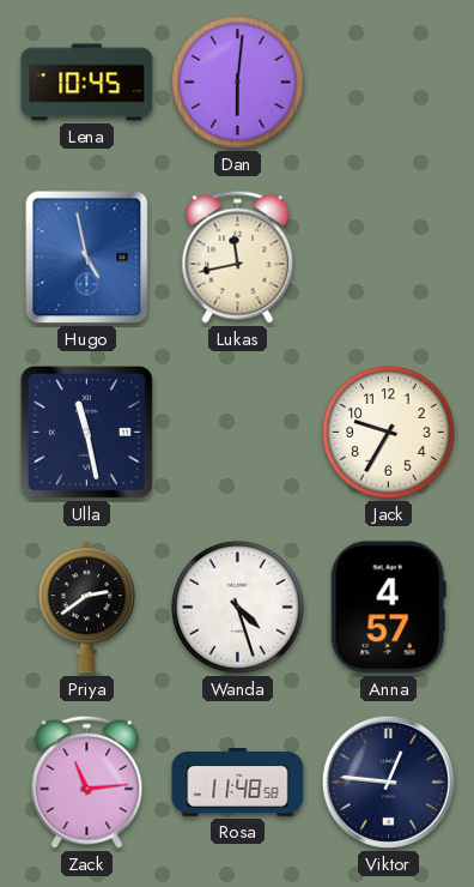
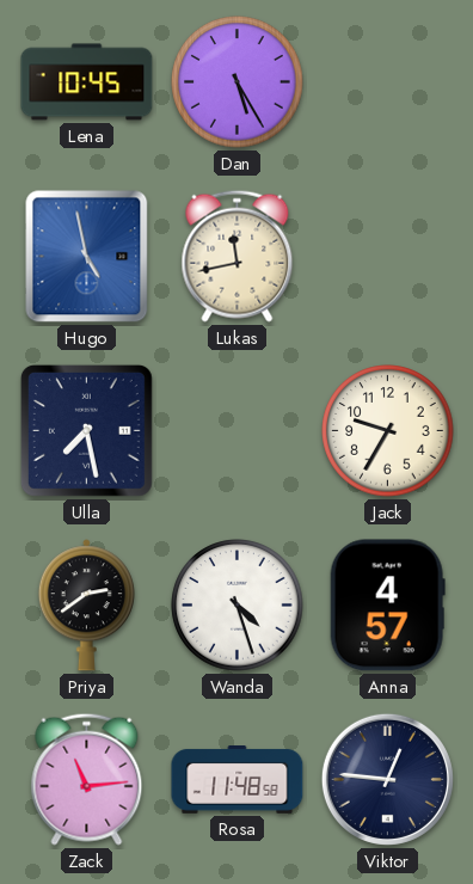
Dan: 6:01 -> 5:25
Ulla: 11:28 -> 7:28
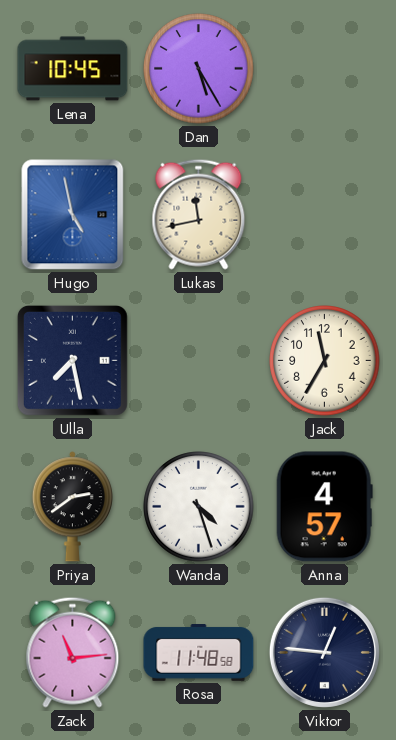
Jack: 9:35 -> 11:35
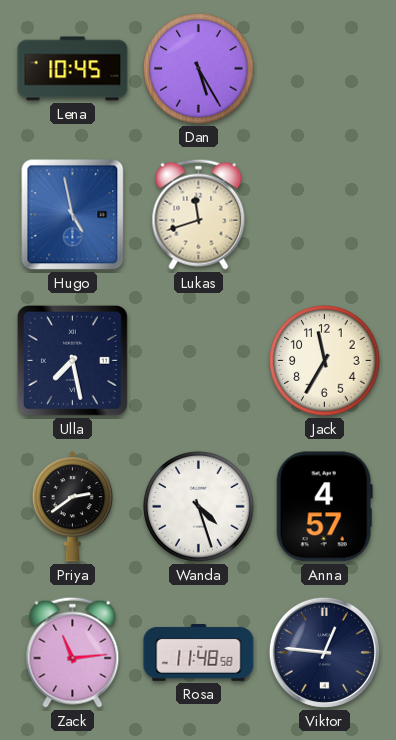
Lukas: 11:43 -> 11:42
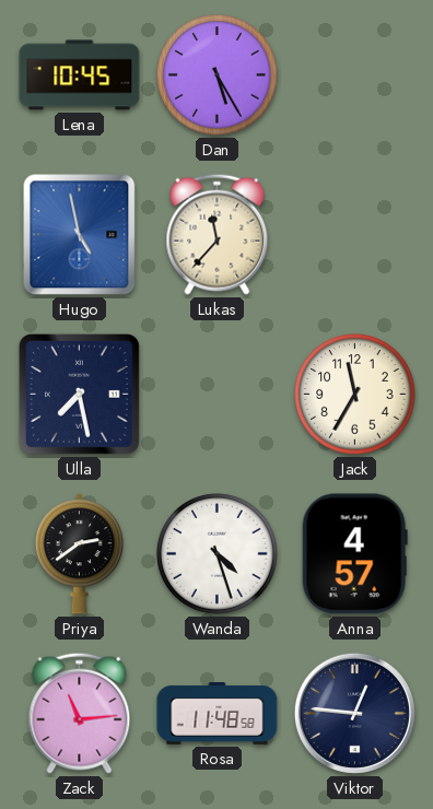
Lukas: 11:42 -> 11:37
